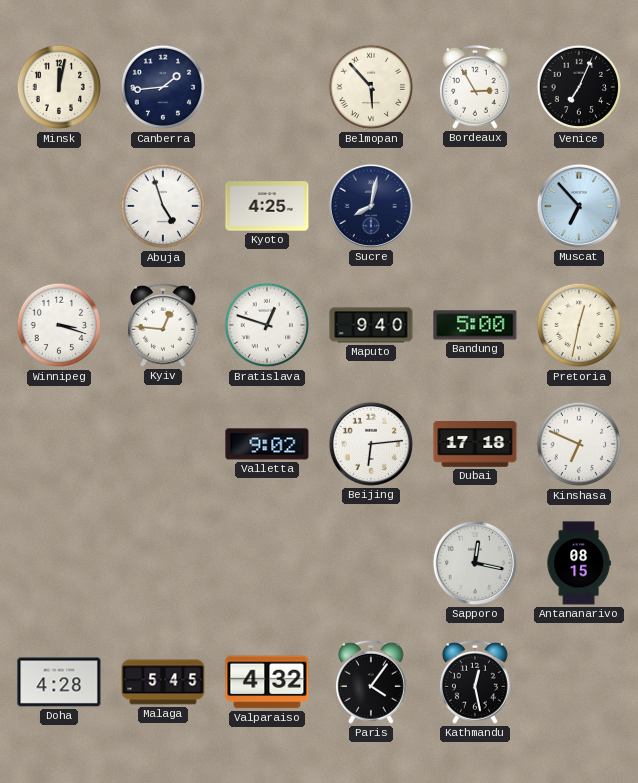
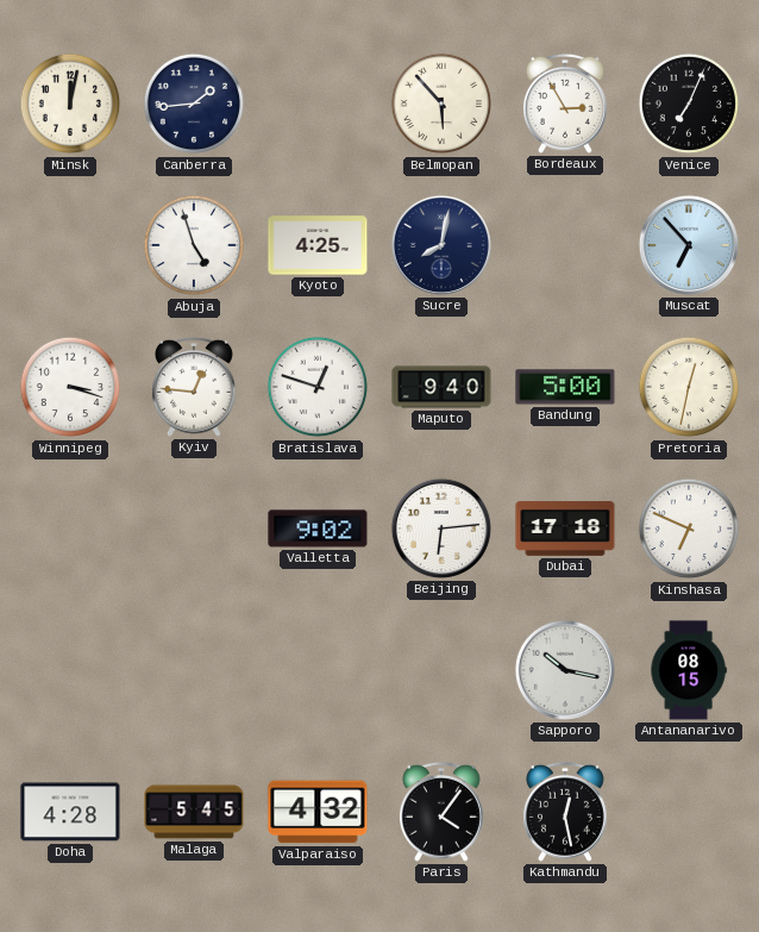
Sapporo: 12:17 -> 10:17
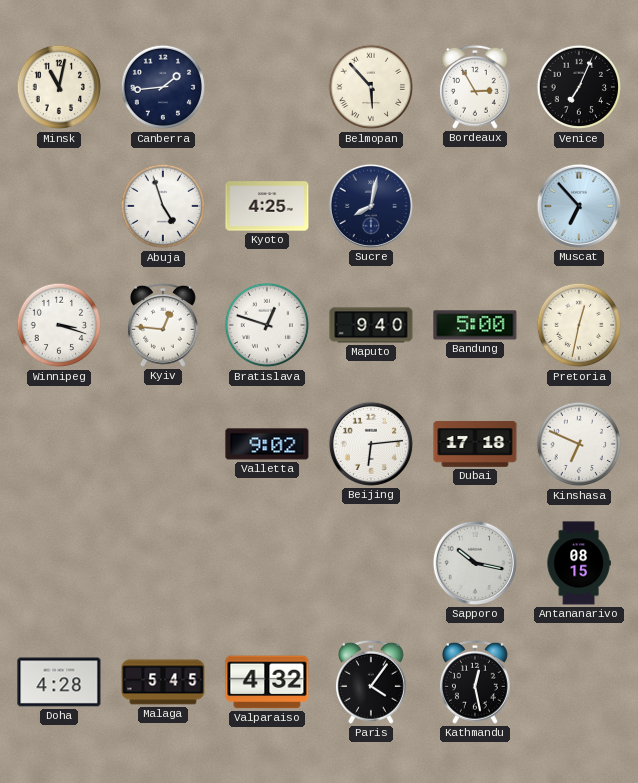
Minsk: 12:02 -> 11:02
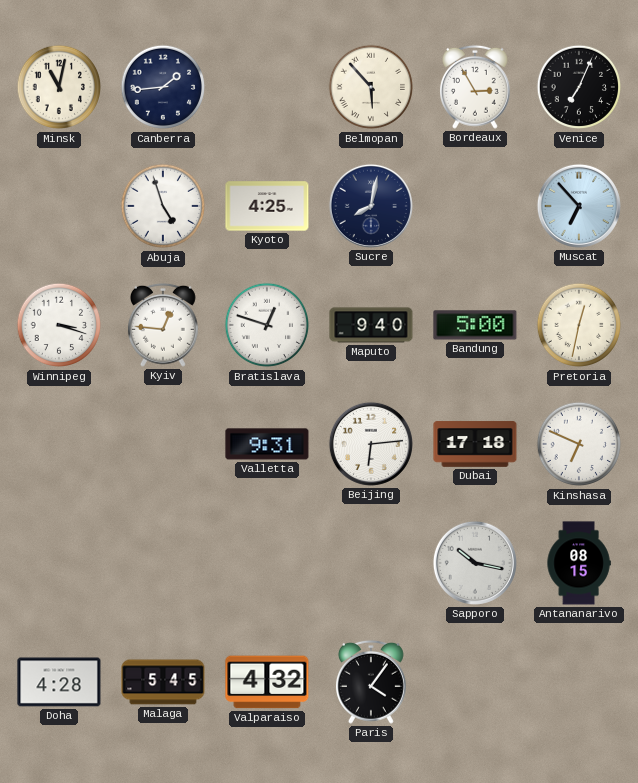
Valletta: 9:02 -> 9:31
Kathmandu: 12:28 -> none
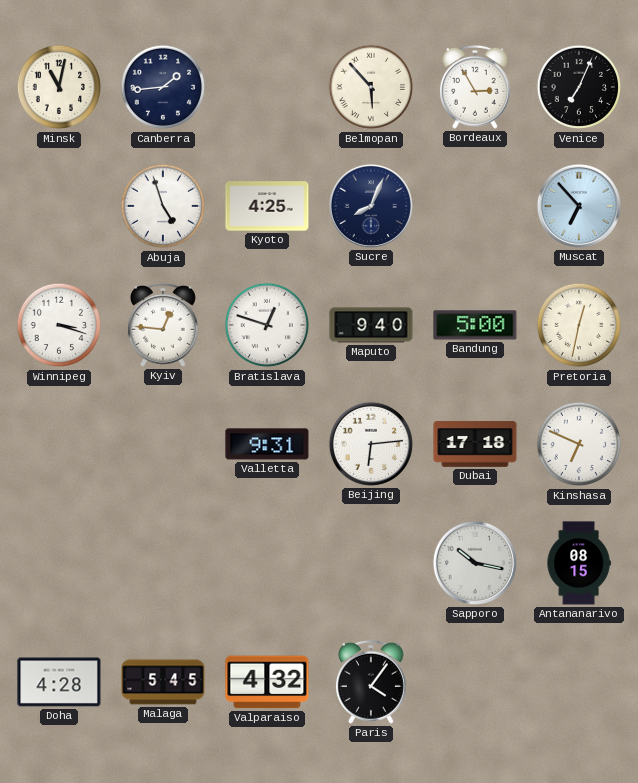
Sucre: 8:02 -> 8:04
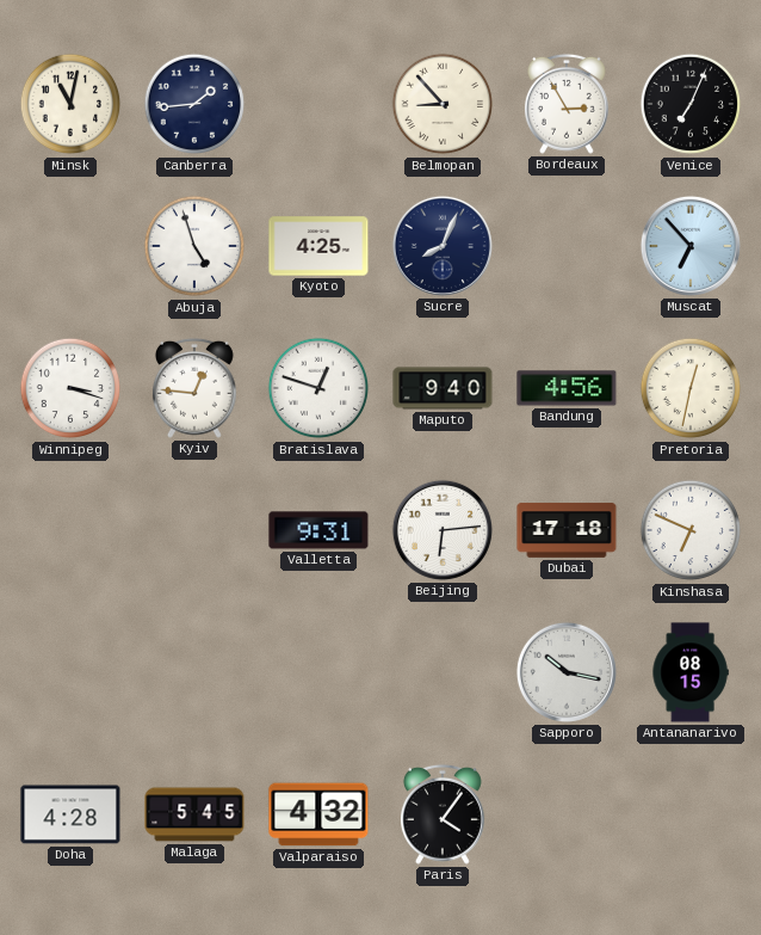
Belmopan: 5:53 -> 8:53
Bandung: 5:00 -> 4:56
